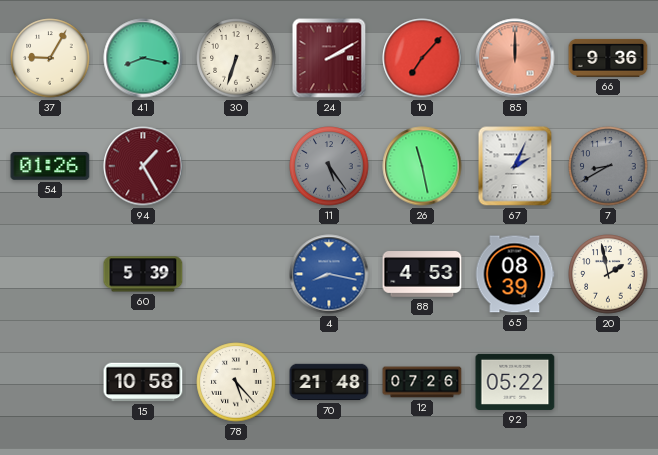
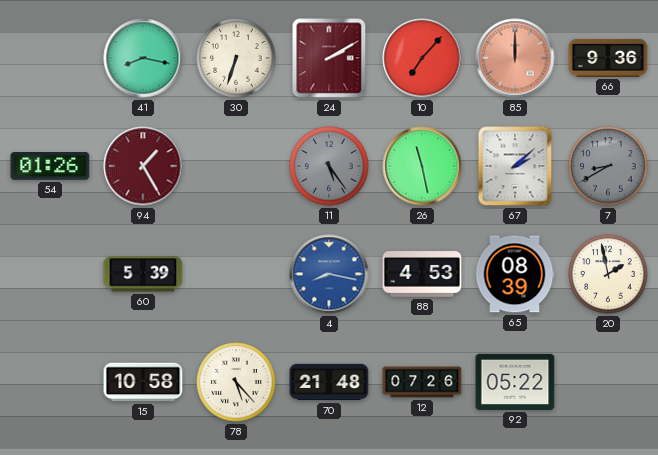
37: 9:05 -> none
67: 2:04 -> 2:08
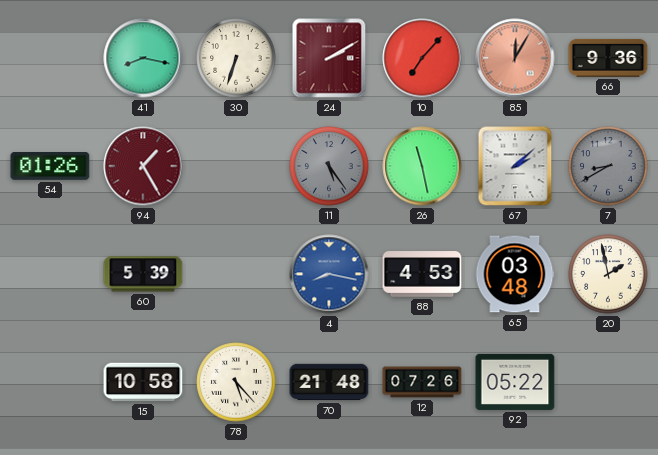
85: 12:00 -> 12:05
65: 08:39 -> 03:48
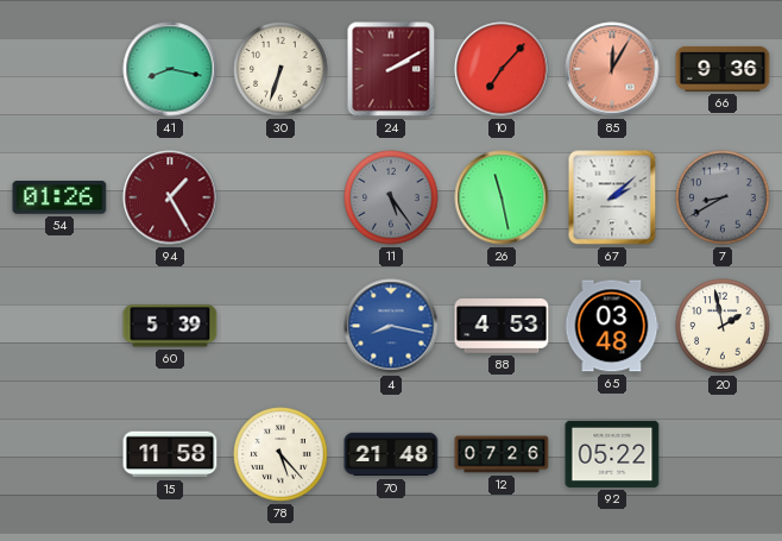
15: 10:58 -> 11:58
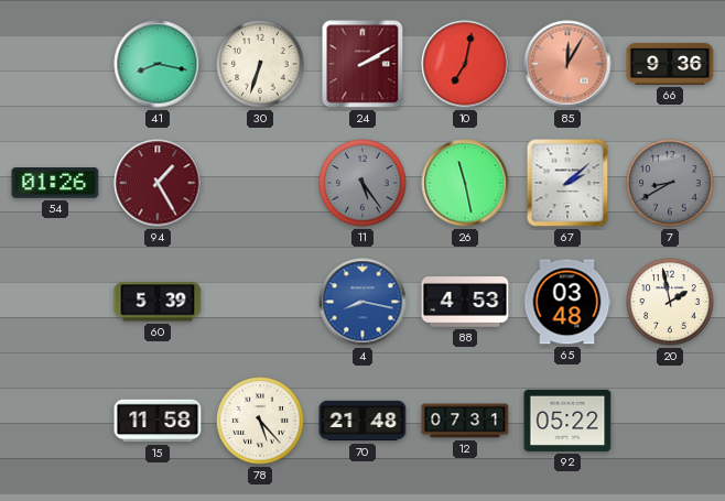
10: 7:07 -> 7:02
12: 07:26 -> 07:31
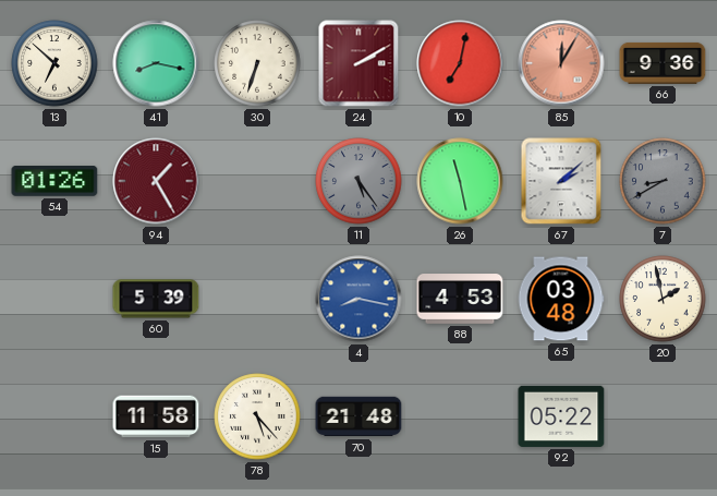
13: none -> 6:52
12: 07:31 -> none
